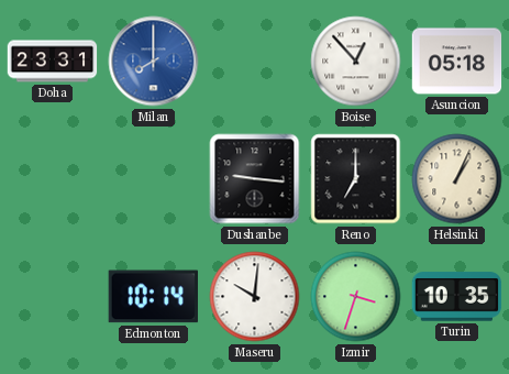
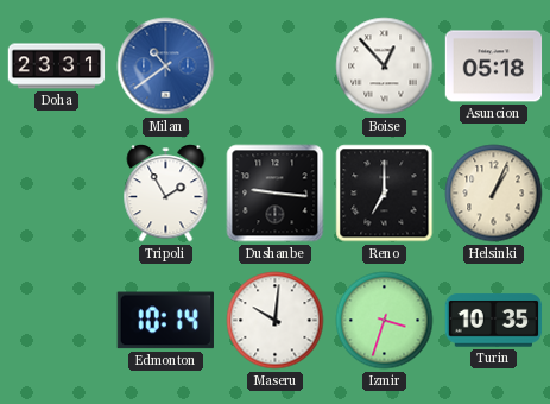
Milan: 8:00 -> 10:39
Tripoli: none -> 1:55
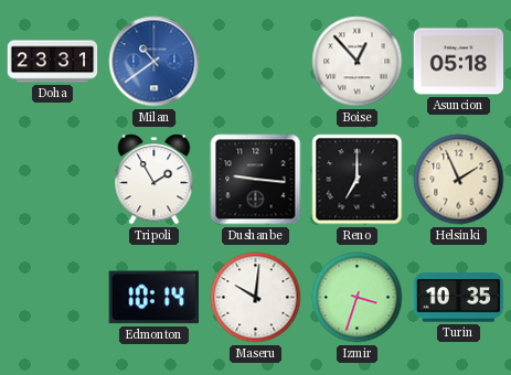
Helsinki: 1:04 -> 1:56
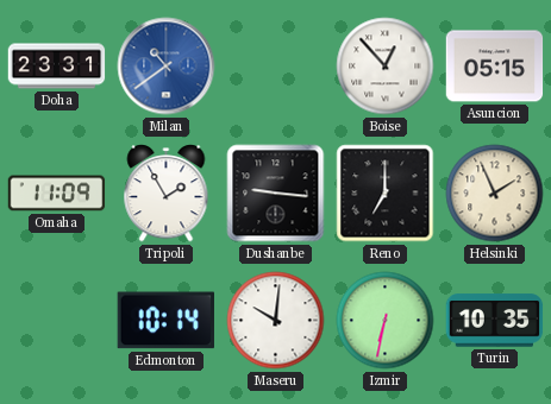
Asuncion: 05:18 -> 05:15
Omaha: none -> 11:09
Izmir: 3:33 -> 6:32
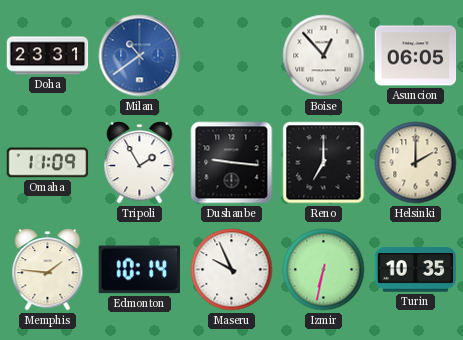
Asuncion: 05:15 -> 06:05
Helsinki: 1:56 -> 2:00
Memphis: none -> 1:46
Maseru: 10:01 -> 9:56
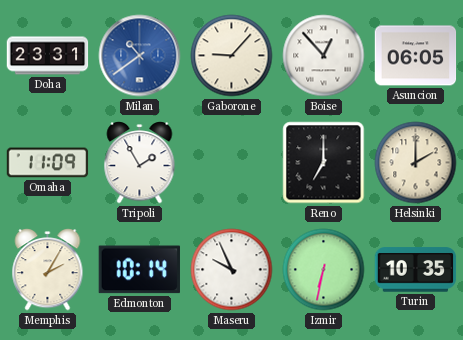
Gaborone: none -> 9:07
Dushanbe: 9:16 -> none
Memphis: 1:46 -> 2:05
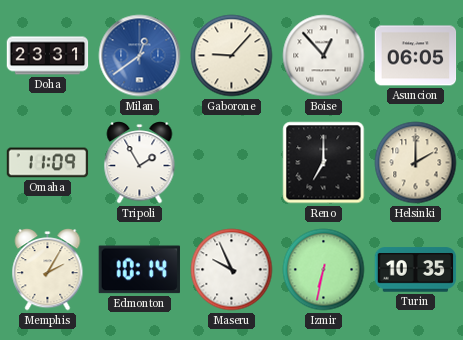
Milan: 10:39 -> 12:39
